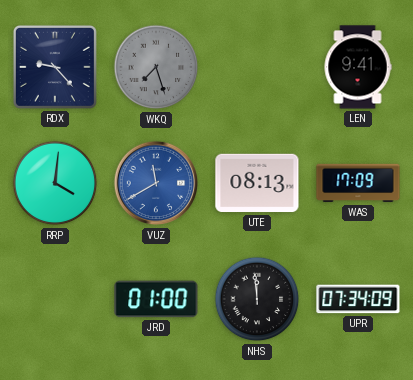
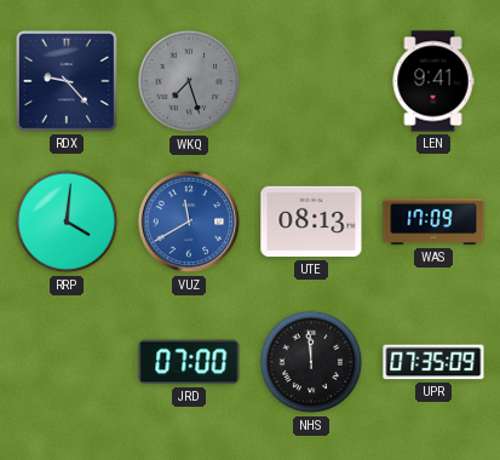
JRD: 01:00 -> 07:00
UPR: 07:34 -> 07:35
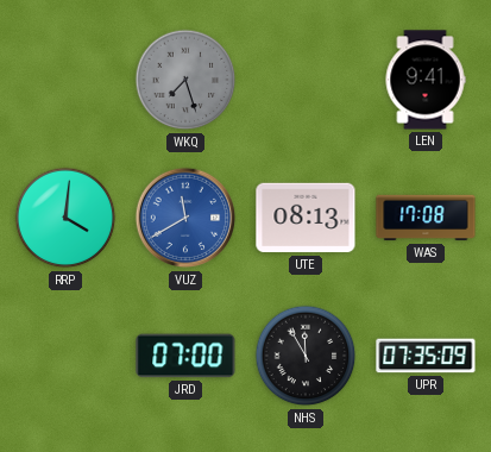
RDX: 9:23 -> none
WAS: 17:09 -> 17:08
NHS: 11:59 -> 11:55
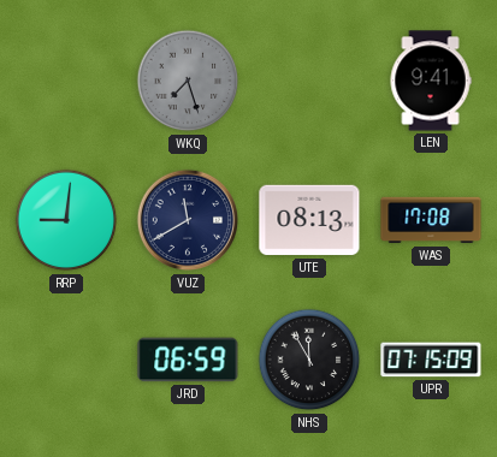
RRP: 4:01 -> 9:01
VUZ dial: blue -> navy
JRD: 07:00 -> 06:59
UPR: 07:35 -> 07:15
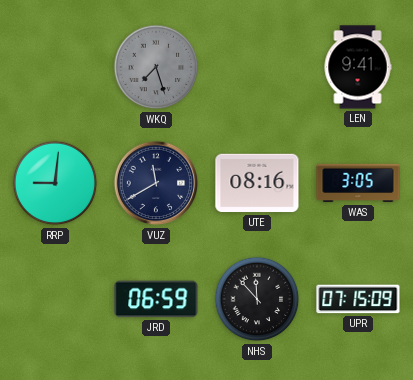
UTE: 08:13 -> 08:16
WAS: 17:08 -> 3:05
NHS: 11:55 -> 11:53
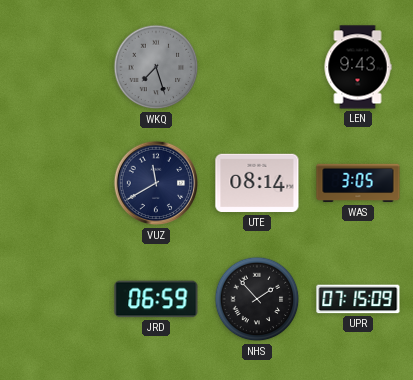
LEN: 9:41 -> 9:43
RRP: 9:01 -> none
UTE: 08:16 -> 08:14
NHS: 11:53 -> 1:53
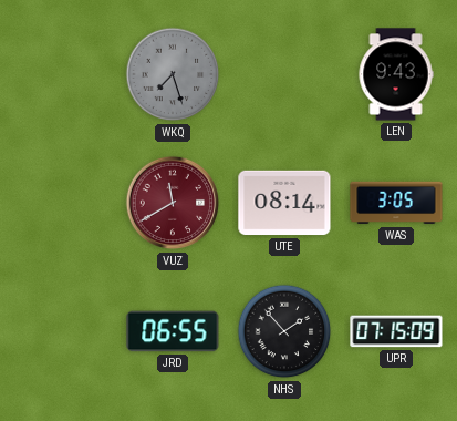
VUZ dial: navy -> burgundy
JRD: 06:59 -> 06:55
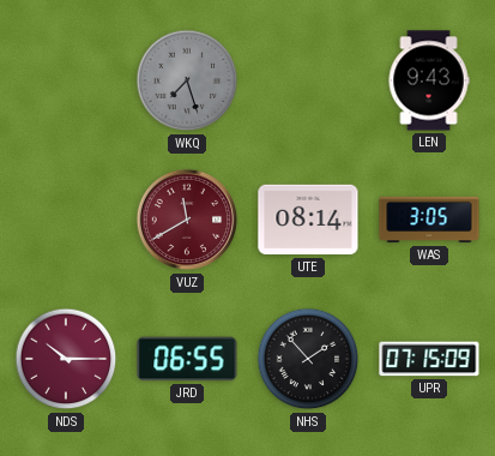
NDS: none -> 10:15
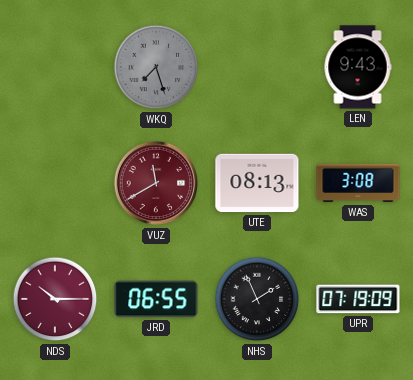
UTE: 08:14 -> 08:13
WAS: 3:05 -> 3:08
NHS: 1:53 -> 1:56
UPR: 07:15 -> 07:19
